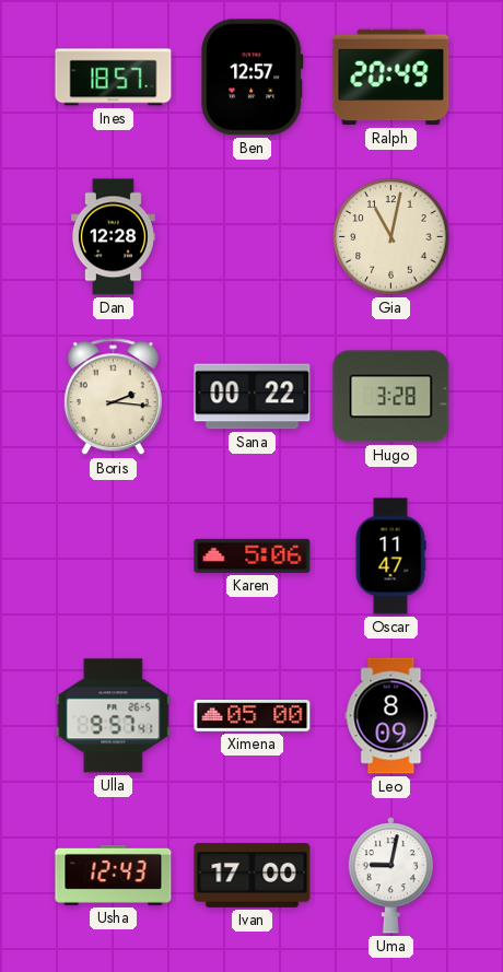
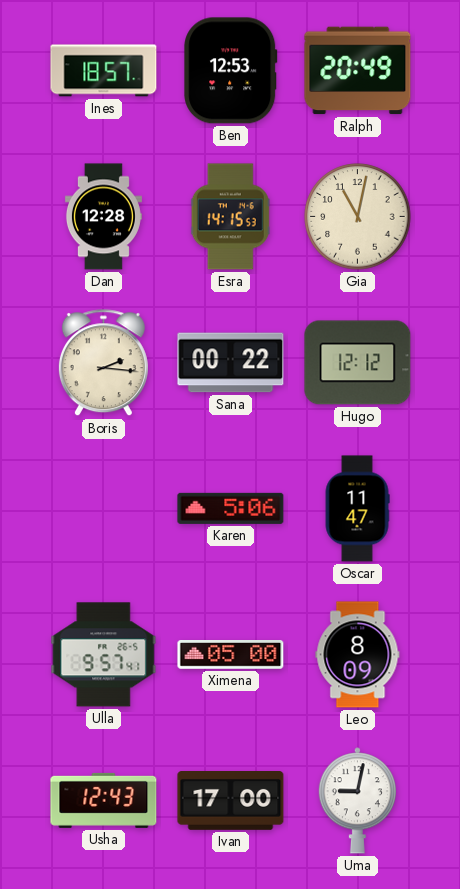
Ben: 12:57 -> 12:53
Esra: none -> 14:15
Hugo: 3:28 -> 12:12
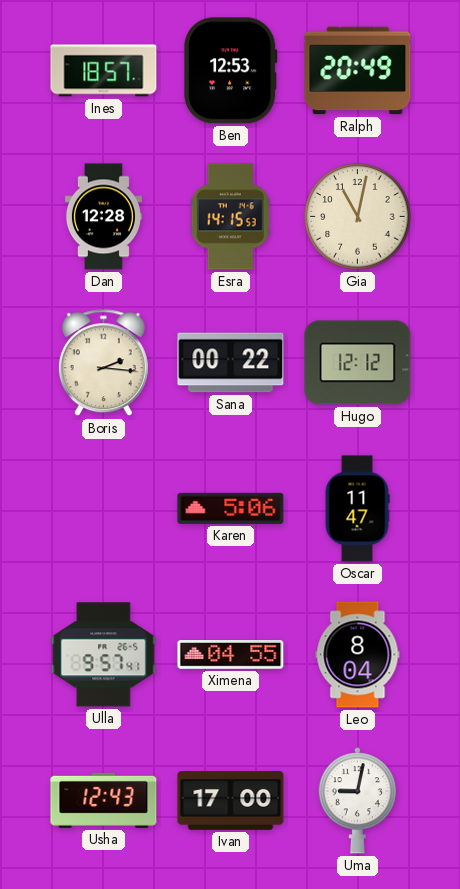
Ximena: 05:00 -> 04:55
Leo: 8:09 -> 8:04
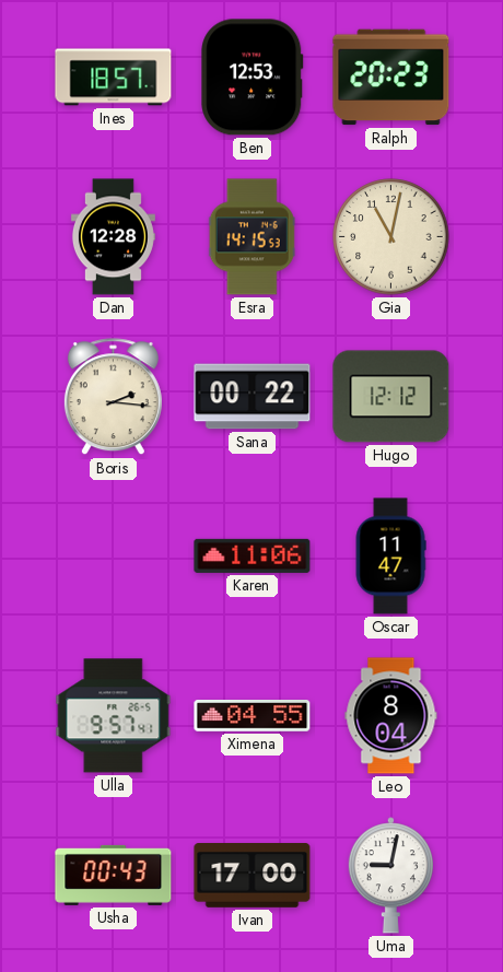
Ralph: 20:49 -> 20:23
Karen: 5:06 -> 11:06
Usha: 12:43 -> 00:43
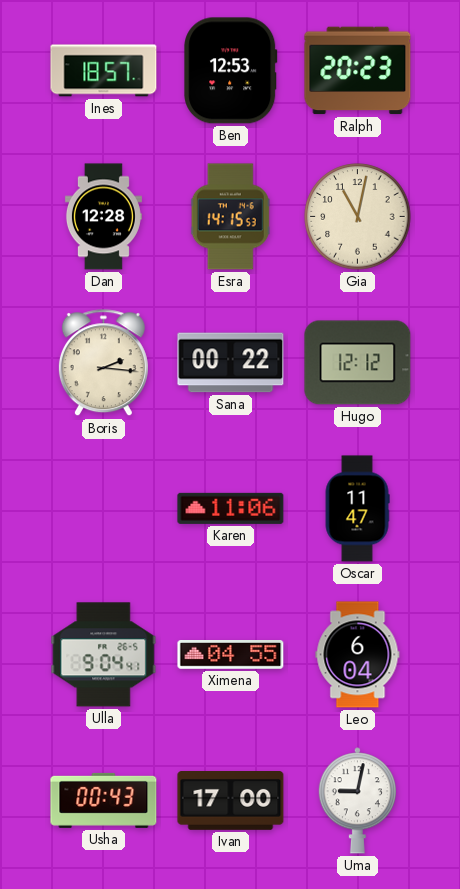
Ulla: 9:57 -> 9:04
Leo: 8:04 -> 6:04
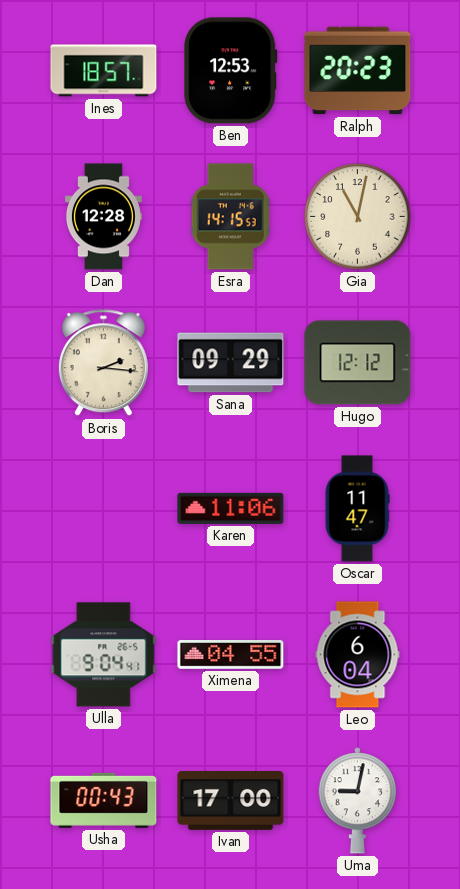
Sana: 00:22 -> 09:29
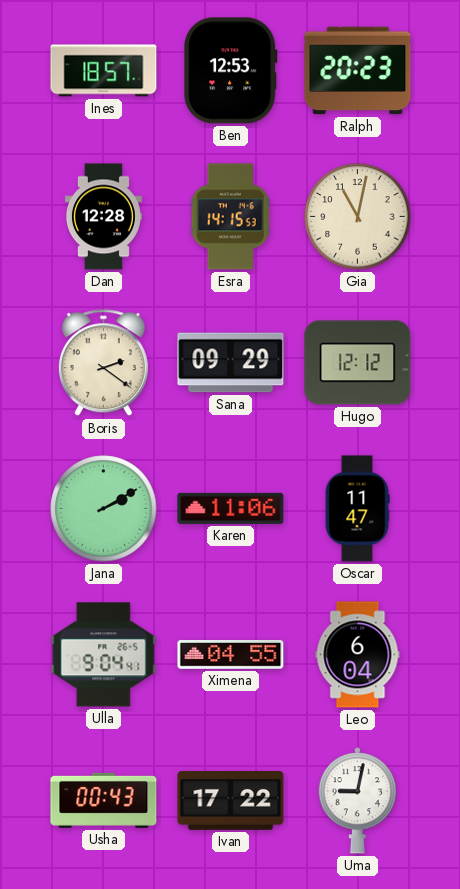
Boris: 2:16 -> 2:21
Jana: none -> 2:10
Ivan: 17:00 -> 17:22
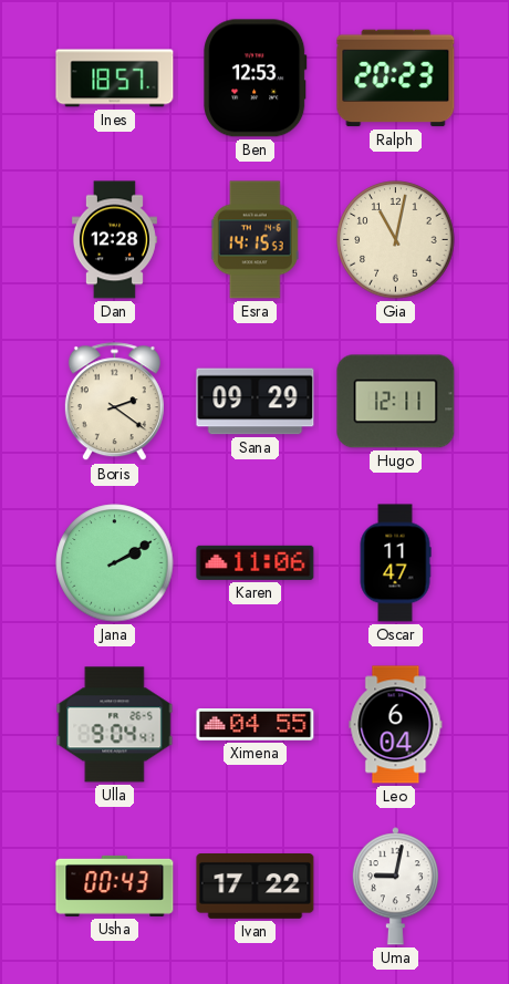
Hugo: 12:12 -> 12:11
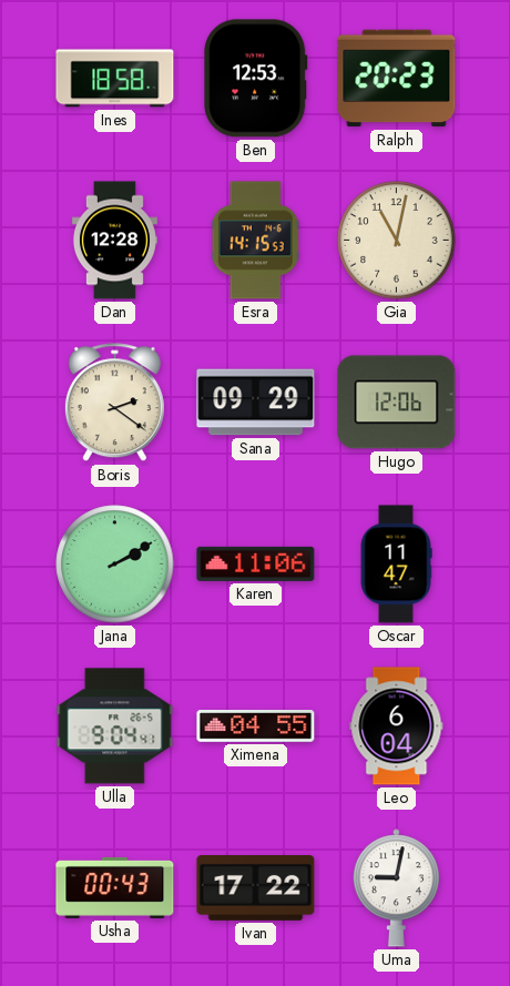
Ines: 18:57 -> 18:58
Hugo: 12:11 -> 12:06
